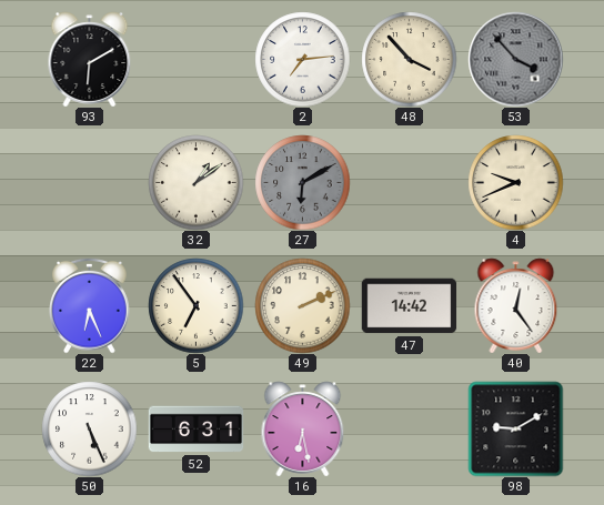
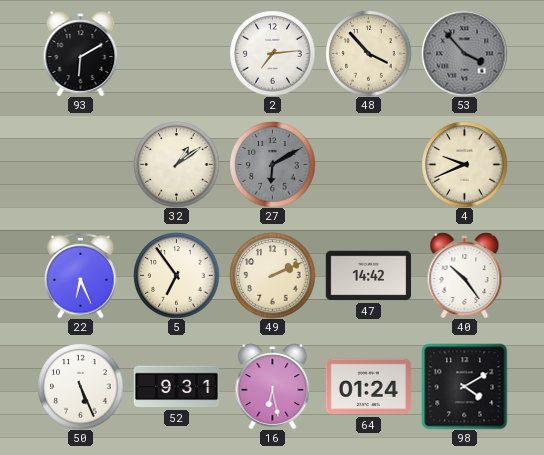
40: 12:24 -> 10:24
52: 6:31 -> 9:31
64: none -> 01:24
98: 9:10 -> 4:10
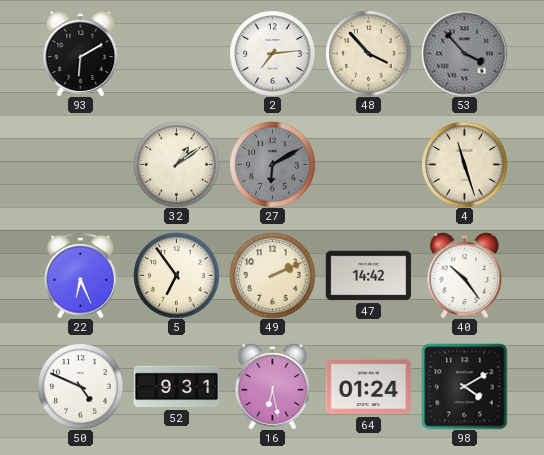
4: 9:41 -> 11:27
50: 5:26 -> 4:49
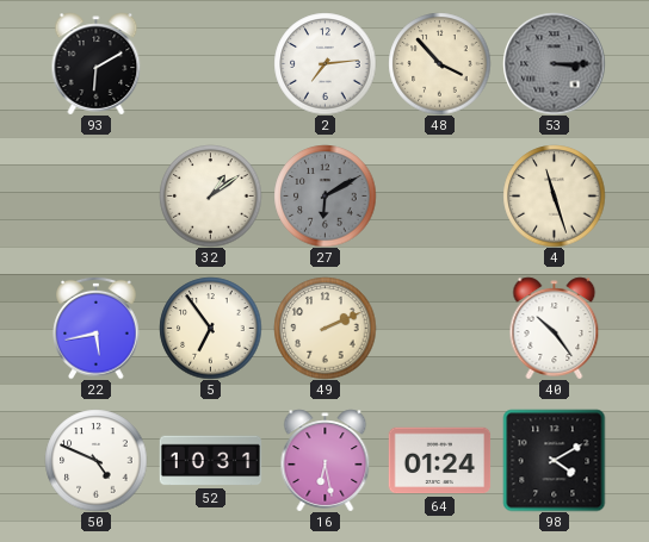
53: 3:53 -> 3:15
22: 6:26 -> 5:43
47: 14:42 -> none
52: 9:31 -> 10:31
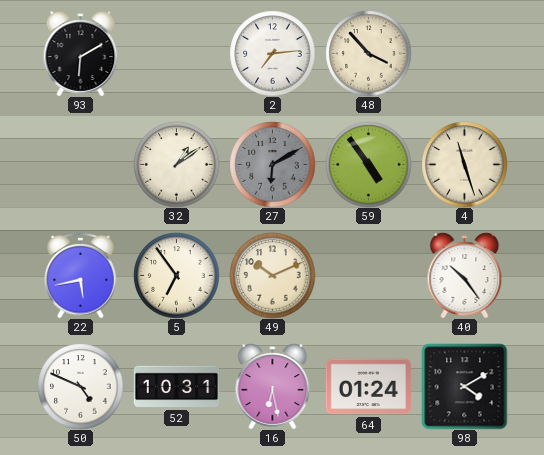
53: 3:15 -> none
59: none -> 4:54
49: 2:11 -> 10:11
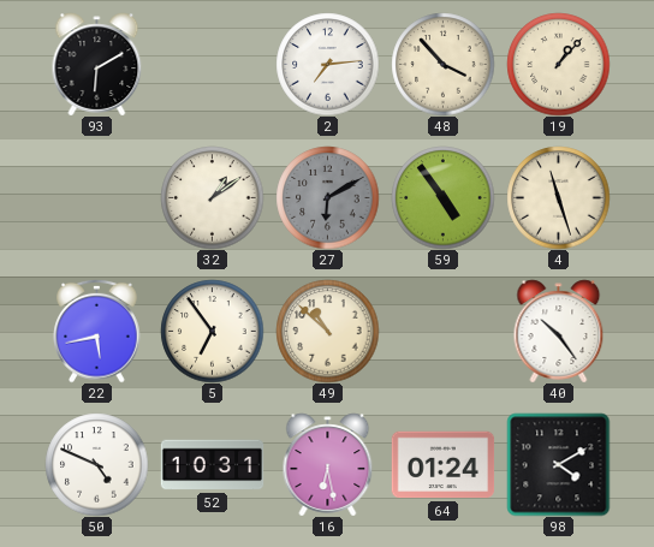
19: none -> 1:07
49: 10:11 -> 10:52
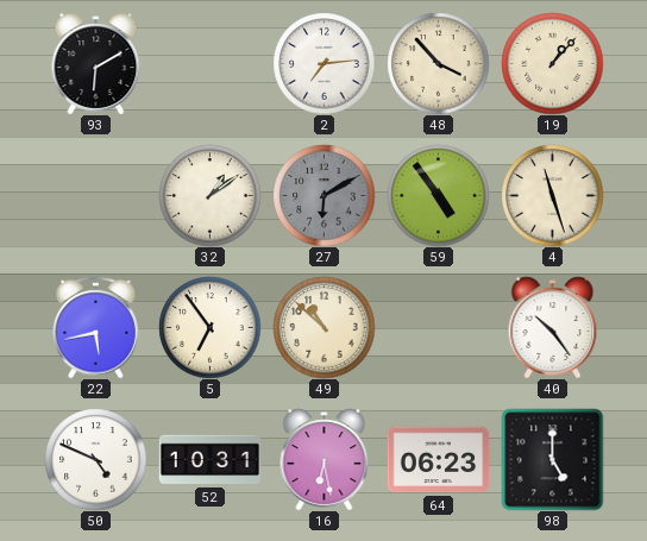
64: 01:24 -> 06:23
98: 4:10 -> 5:00
